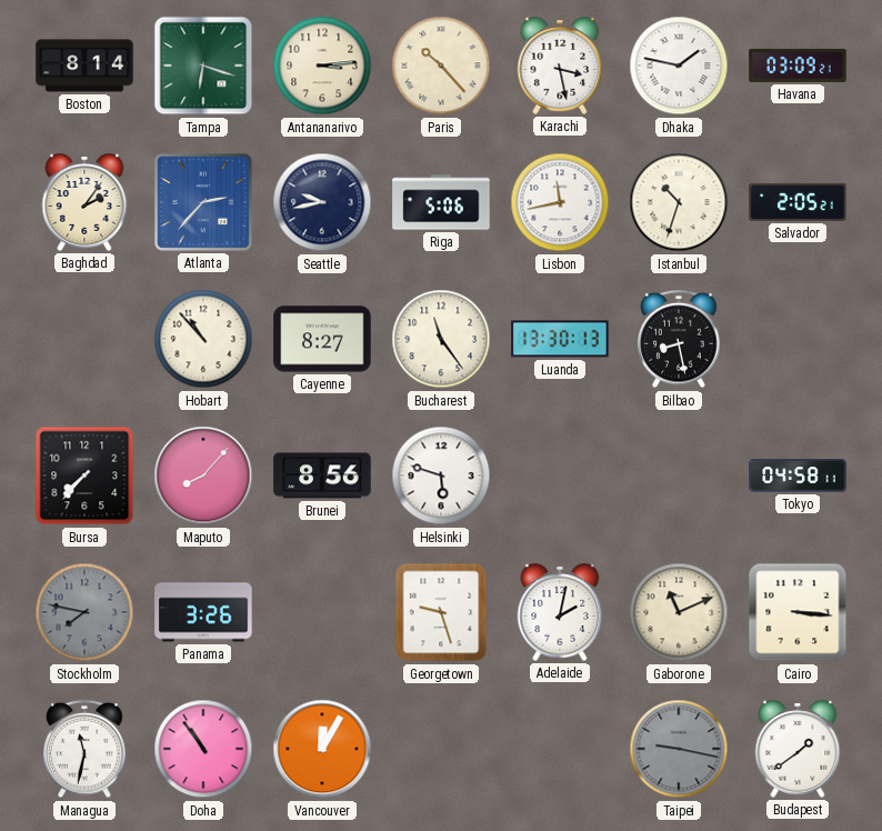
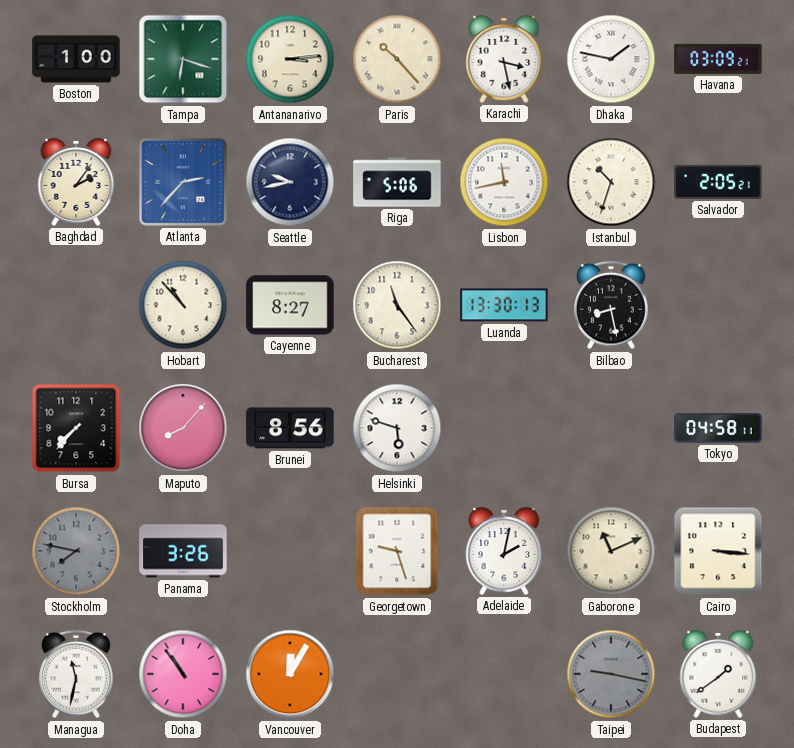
Boston: 8:14 -> 1:00
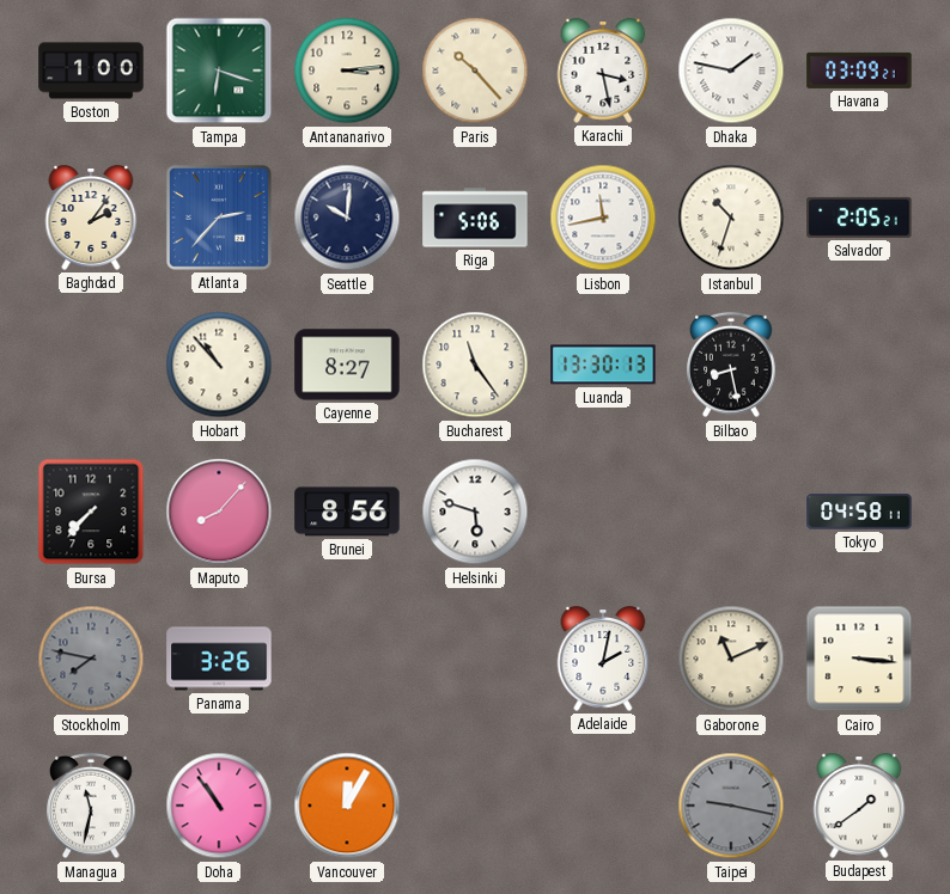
Seattle: 9:43 -> 10:01
Georgetown: 9:27 -> none
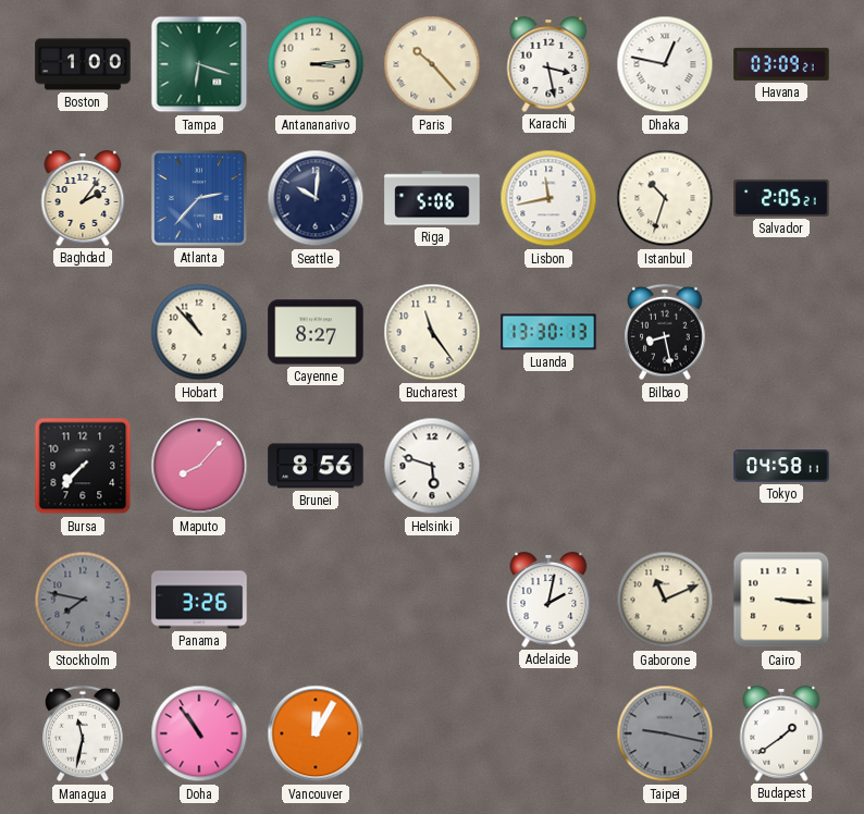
Dhaka: 1:47 -> 12:47
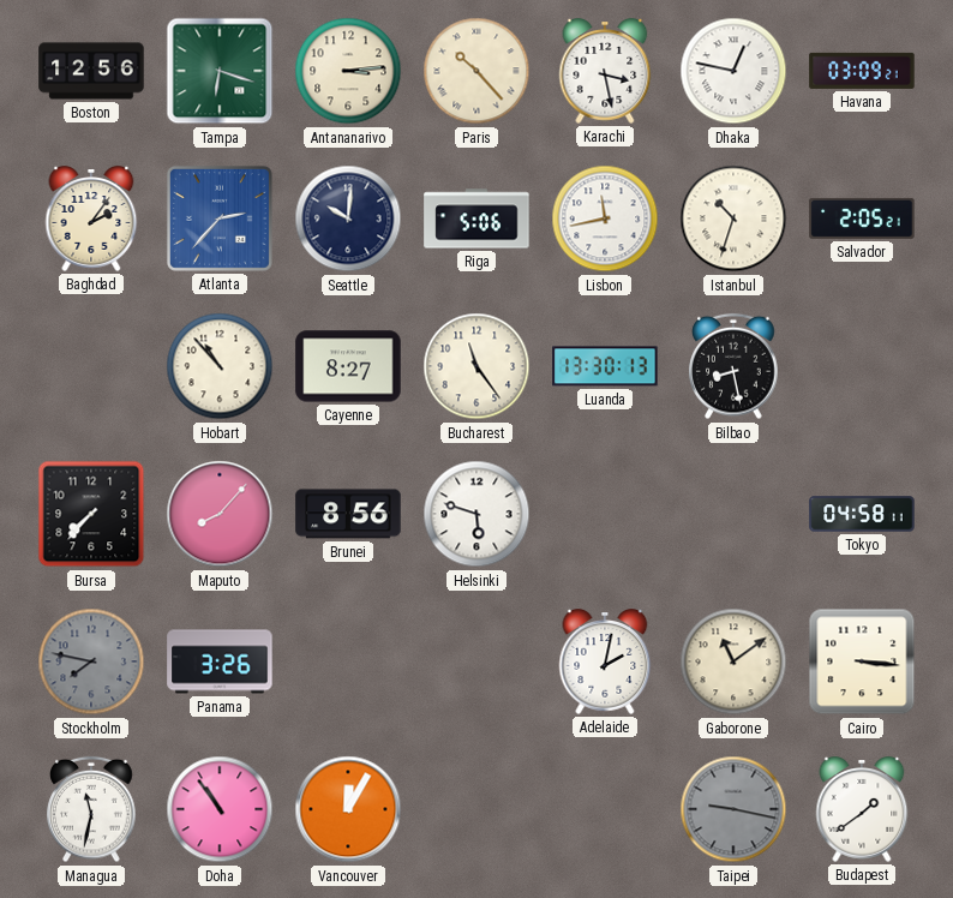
Boston: 1:00 -> 12:56
Gaborone: 11:11 -> 11:09
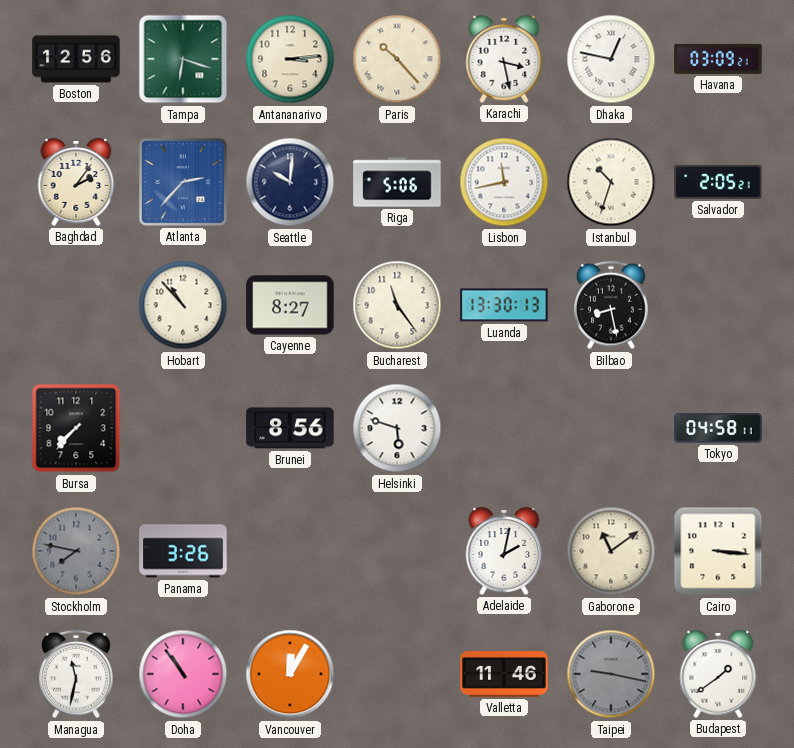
Maputo: 8:07 -> none
Valletta: none -> 11:46
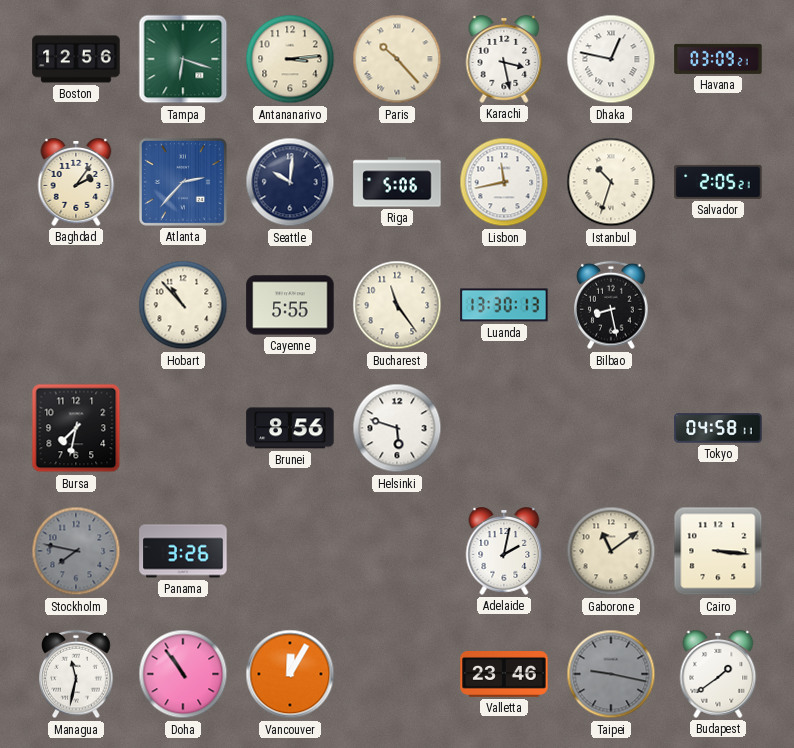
Cayenne: 8:27 -> 5:55
Bursa: 7:37 -> 7:32
Valletta: 11:46 -> 23:46
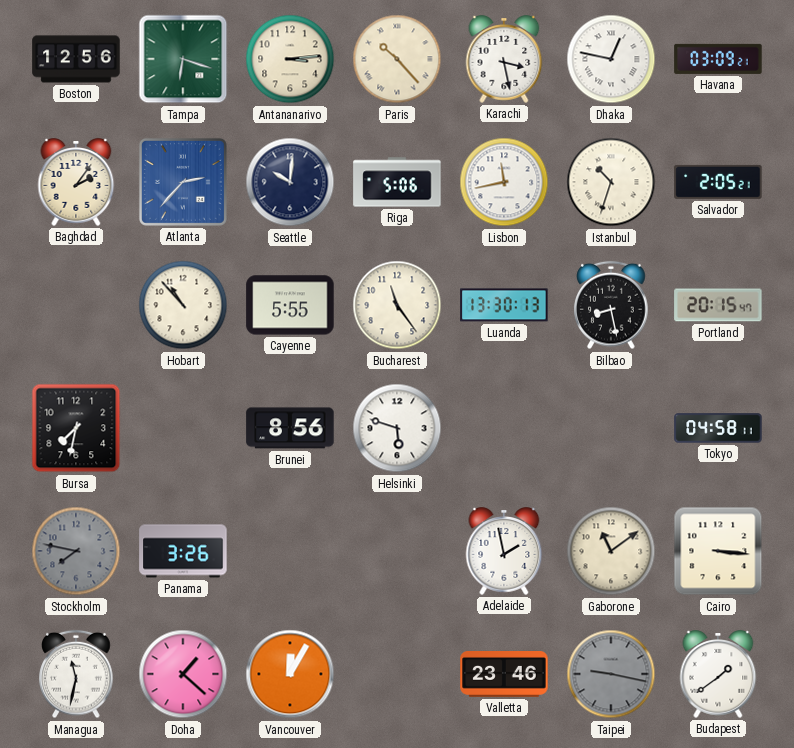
Portland: none -> 20:15
Adelaide: 2:02 -> 1:58
Doha: 10:54 -> 1:22
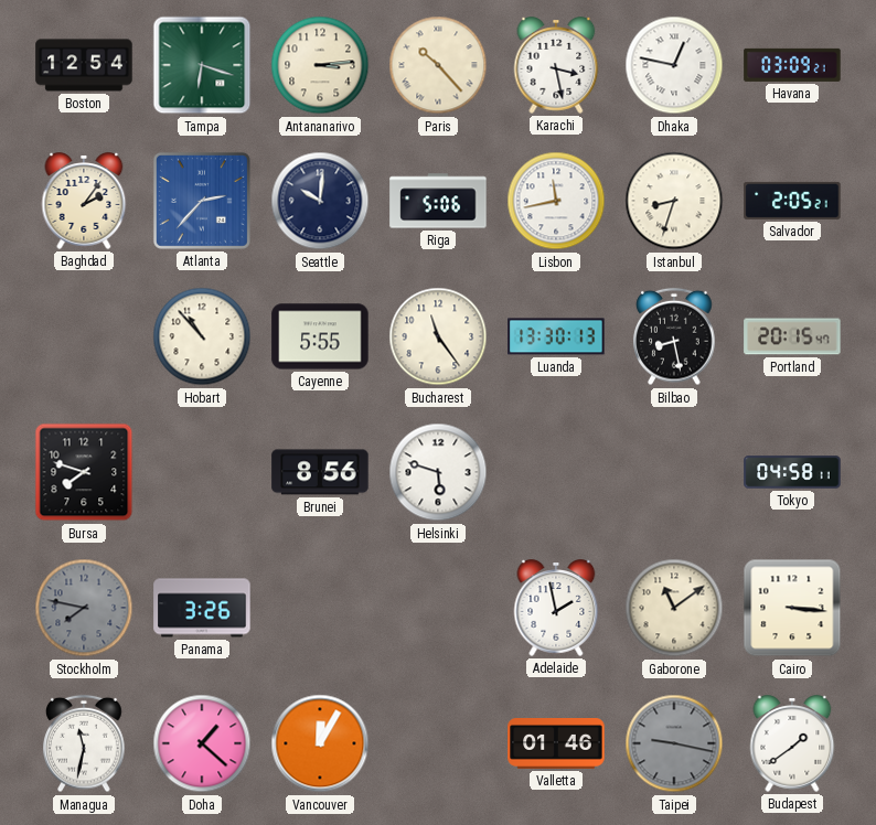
Boston: 12:56 -> 12:54
Istanbul: 10:33 -> 8:33
Bursa: 7:32 -> 7:48
Valletta: 23:46 -> 01:46
